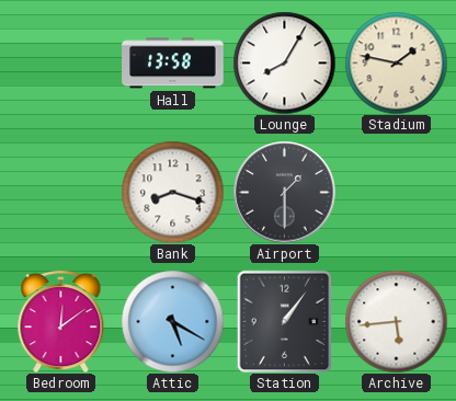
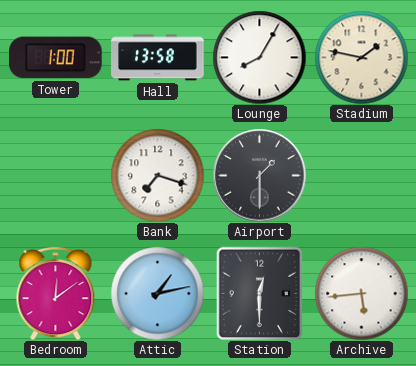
Tower: none -> 1:00
Bank: 8:18 -> 7:18
Attic: 5:20 -> 1:13
Station: 1:06 -> 12:30
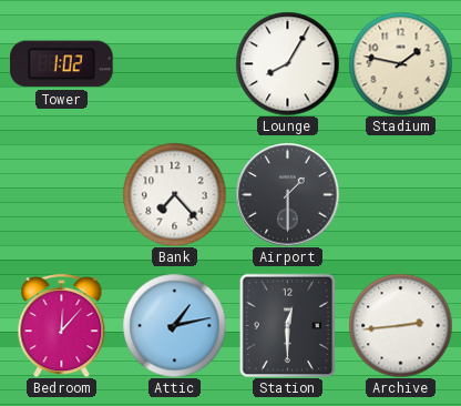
Tower: 1:00 -> 1:02
Hall: 13:58 -> none
Bank: 7:18 -> 7:23
Bedroom: 12:09 -> 12:07
Archive: 5:44 -> 2:44
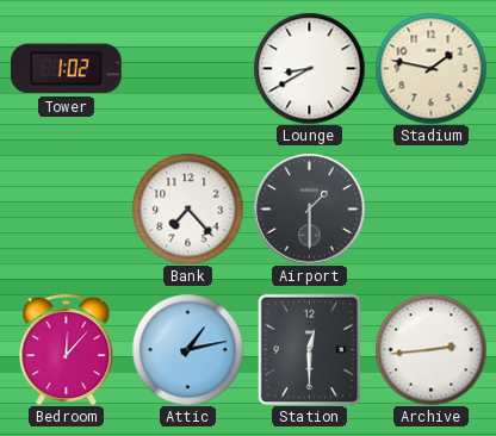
Lounge: 8:05 -> 8:40
